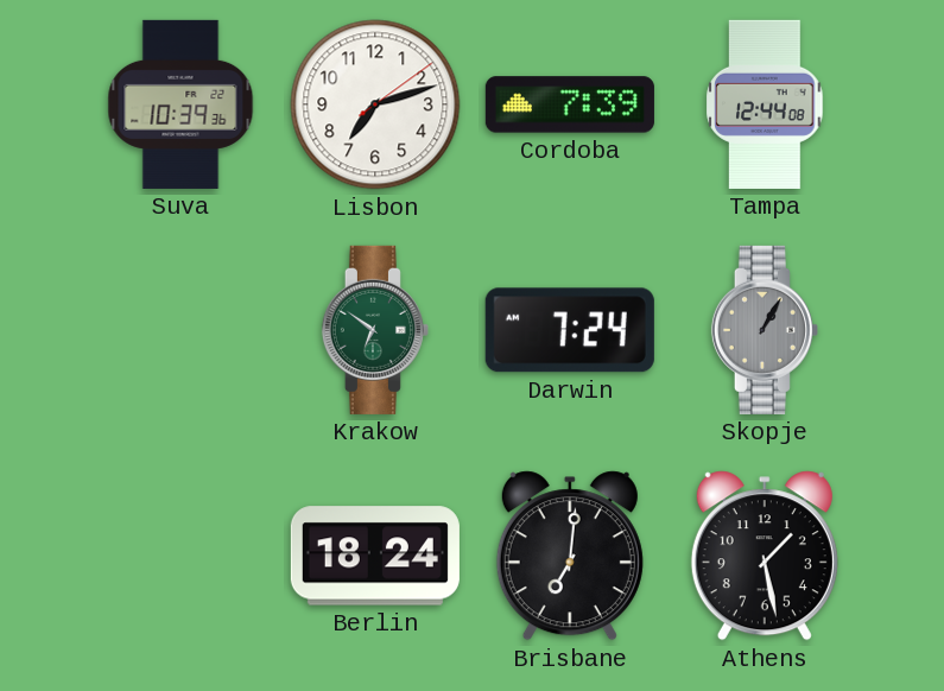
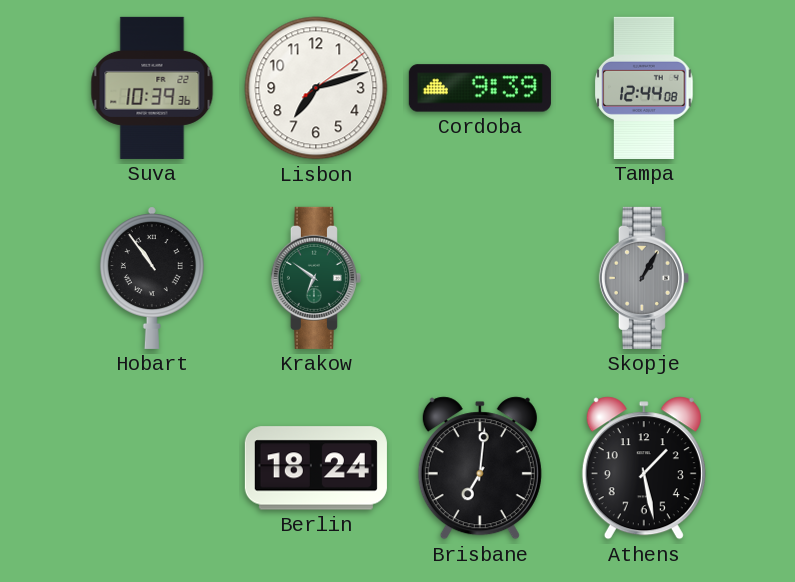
Cordoba: 7:39 -> 9:39
Hobart: none -> 10:54
Darwin: 7:24 -> none
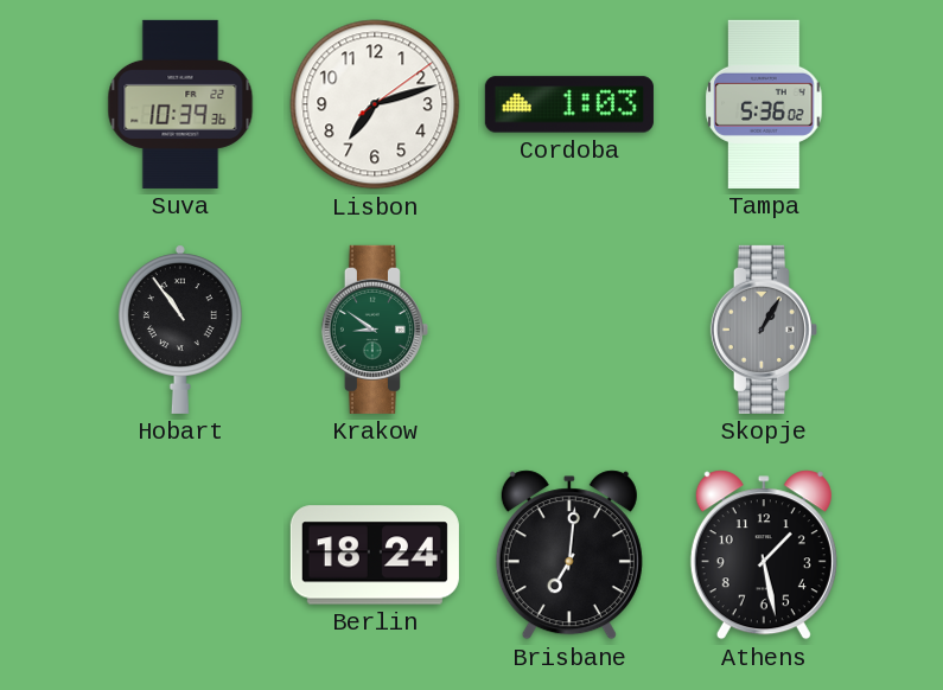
Cordoba: 9:39 -> 1:03
Tampa: 12:44 -> 5:36
Krakow: 6:51 -> 8:51
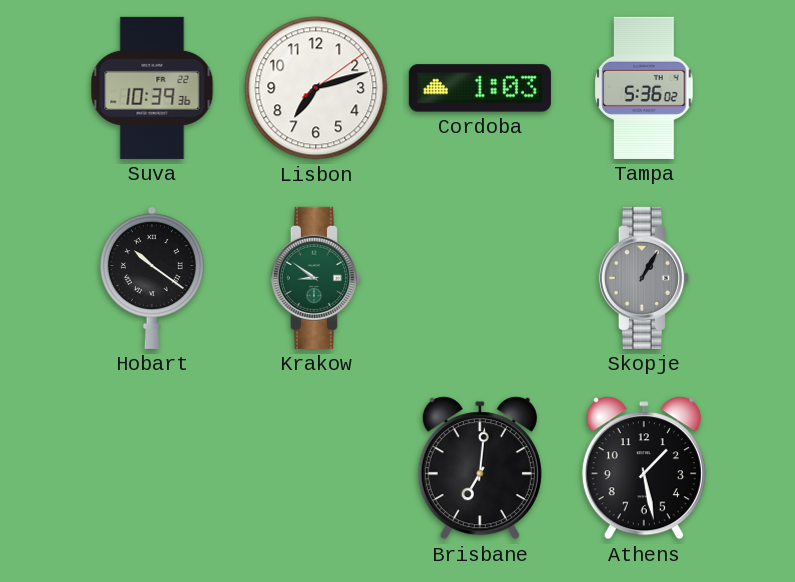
Hobart: 10:54 -> 10:21
Berlin: 18:24 -> none
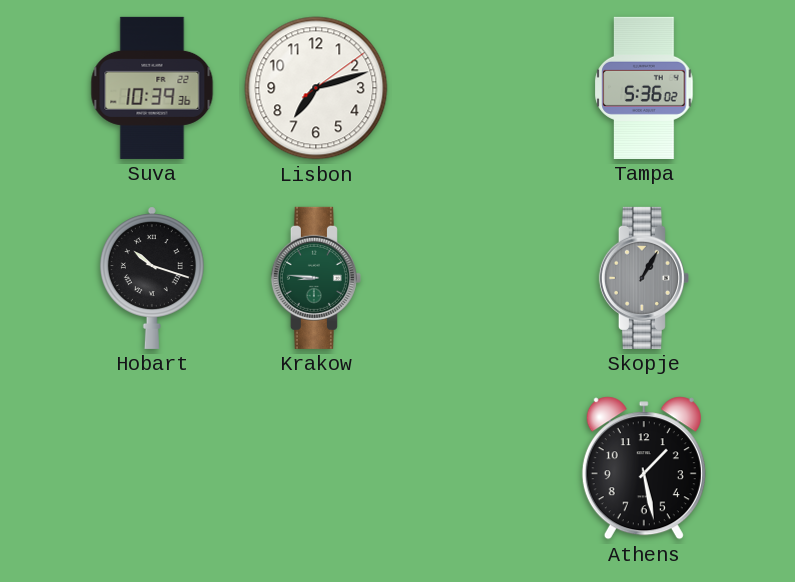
Cordoba: 1:03 -> none
Hobart: 10:21 -> 10:18
Krakow: 8:51 -> 8:46
Brisbane: 7:01 -> none
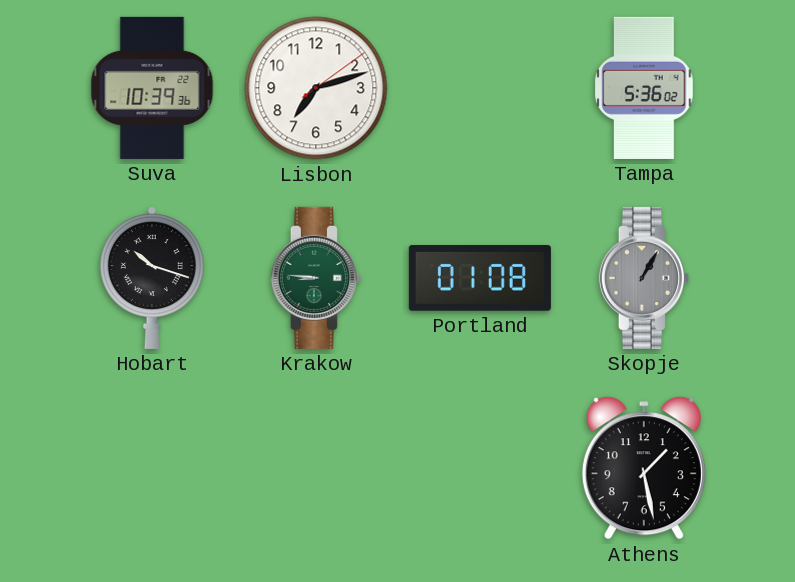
Portland: none -> 01:08
